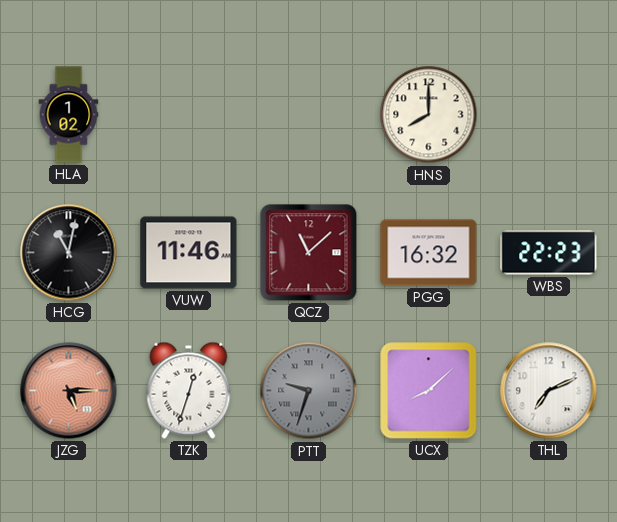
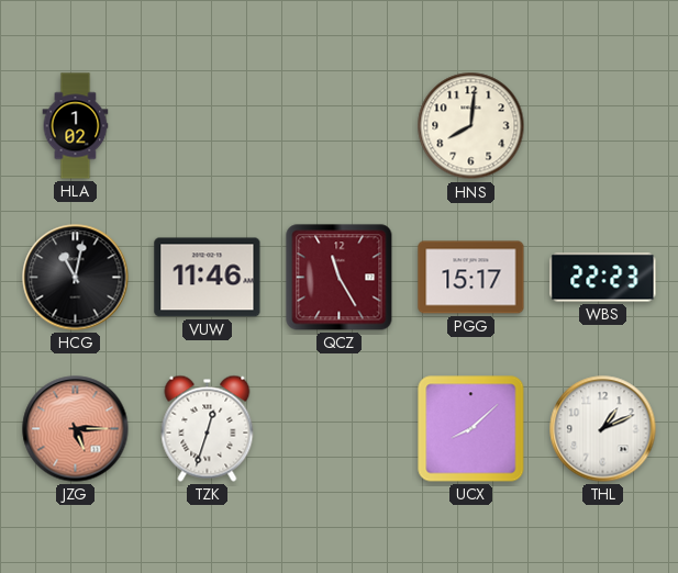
HNS: 8:00 -> 8:01
QCZ: 11:08 -> 11:25
PGG: 16:32 -> 15:17
PTT: 9:33 -> none
THL: 7:11 -> 1:11
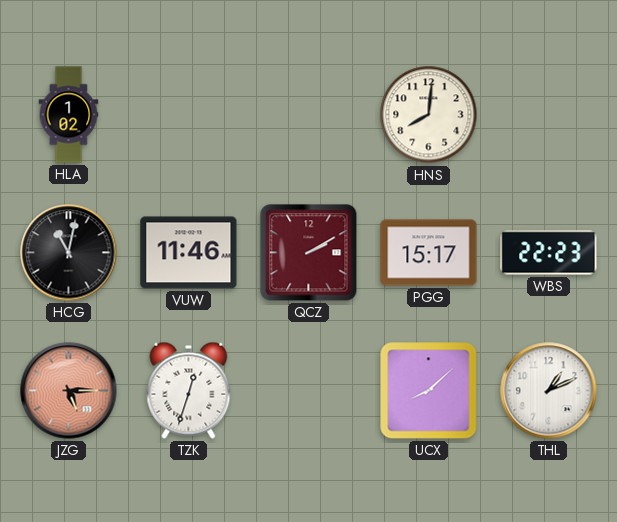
QCZ: 11:25 -> 2:10
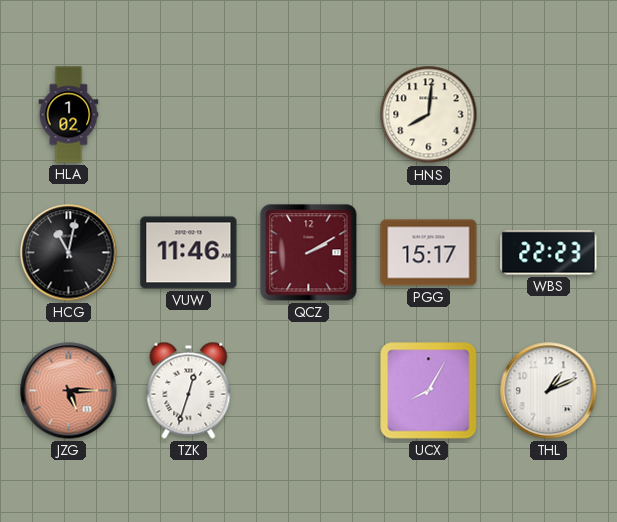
UCX: 8:08 -> 8:05
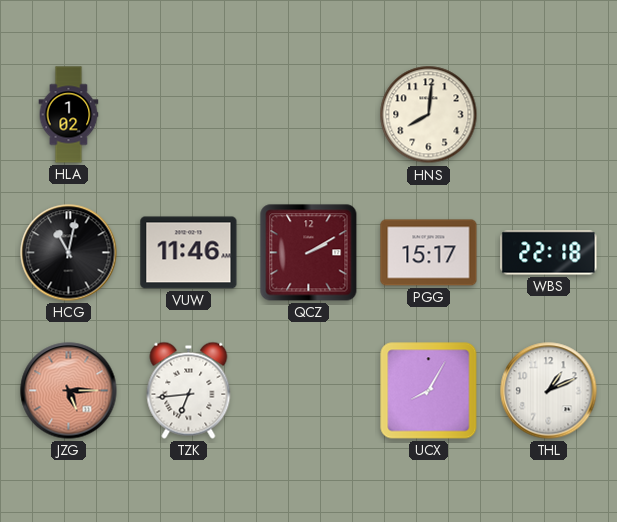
WBS: 22:23 -> 22:18
TZK: 12:33 -> 6:44
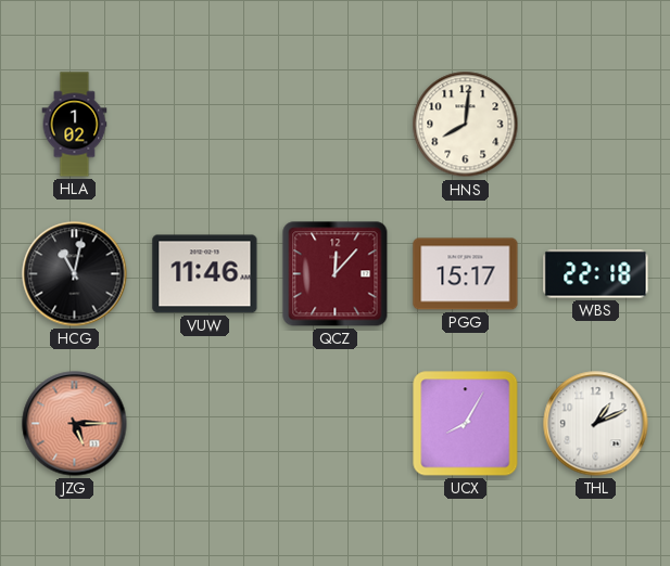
QCZ: 2:10 -> 12:07
TZK: 6:44 -> none
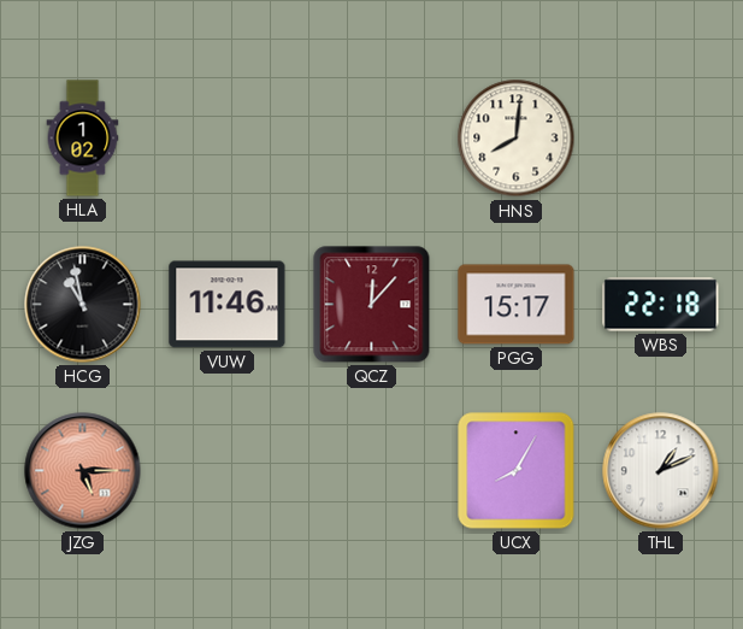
HCG: 11:02 -> 10:58
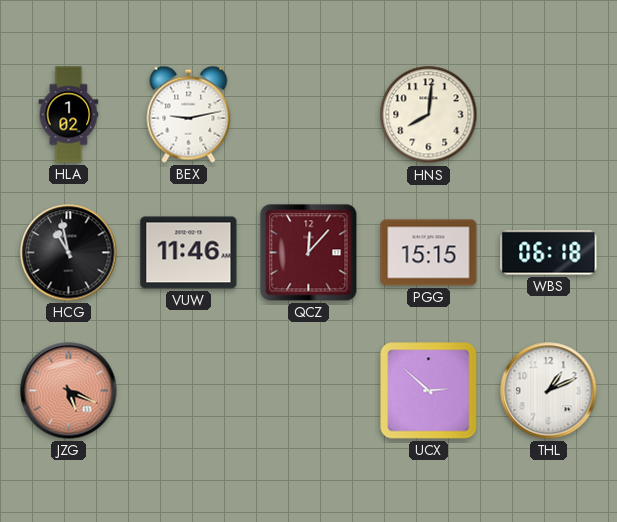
BEX: none -> 9:13
PGG: 15:17 -> 15:15
WBS: 22:18 -> 06:18
JZG: 5:15 -> 5:19
UCX: 8:05 -> 2:52
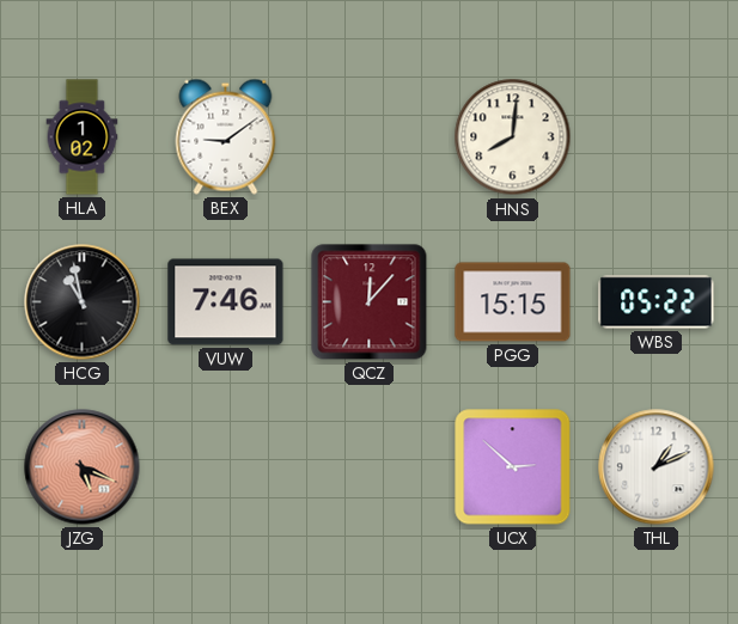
BEX: 9:13 -> 9:09
VUW: 11:46 -> 7:46
WBS: 06:18 -> 05:22
